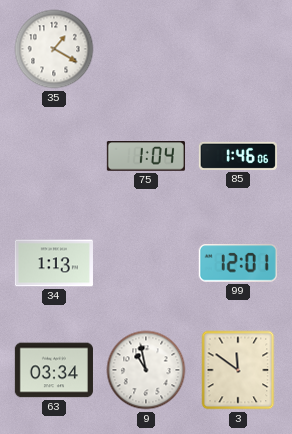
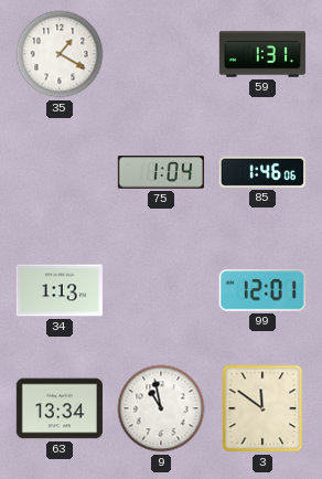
59: none -> 1:31
63: 03:34 -> 13:34
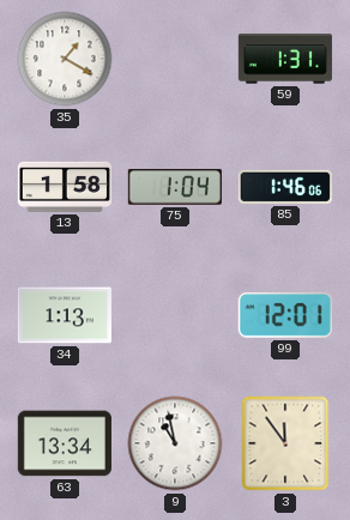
13: none -> 1:58
3: 11:51 -> 11:54
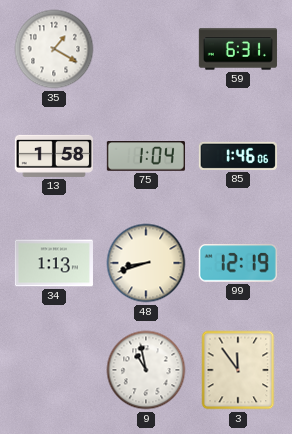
59: 1:31 -> 6:31
48: none -> 8:42
99: 12:01 -> 12:19
63: 13:34 -> none
